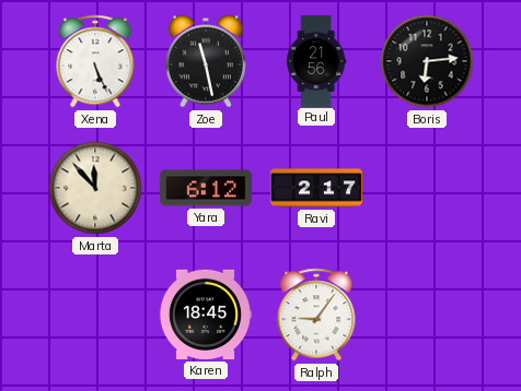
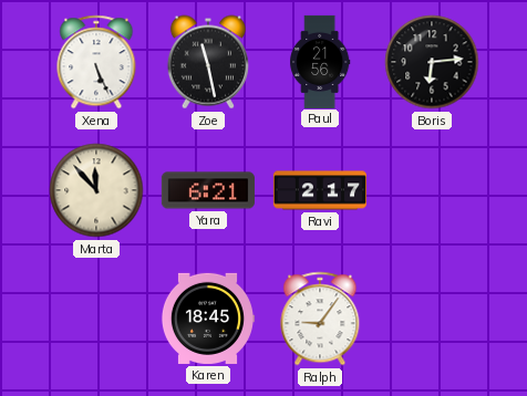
Yara: 6:12 -> 6:21
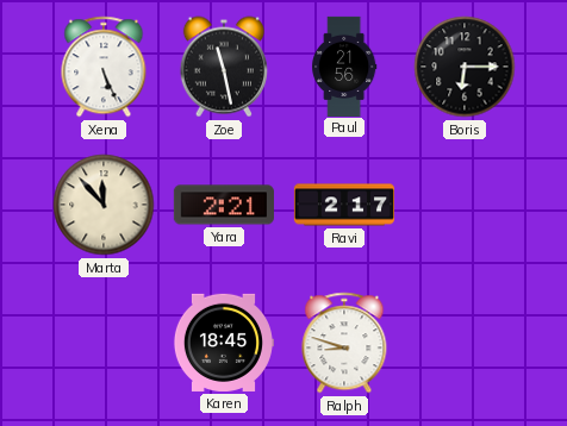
Boris: 6:14 -> 6:15
Yara: 6:21 -> 2:21
Ralph: 9:06 -> 8:48
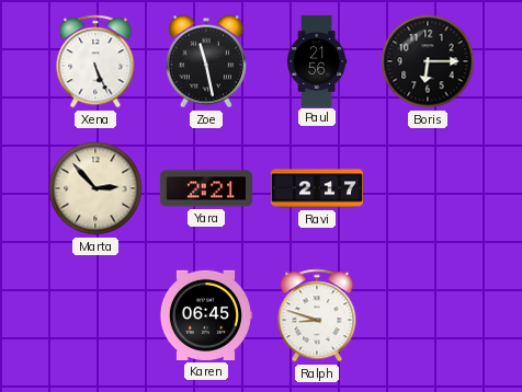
Marta: 11:53 -> 2:53
Karen: 18:45 -> 06:45
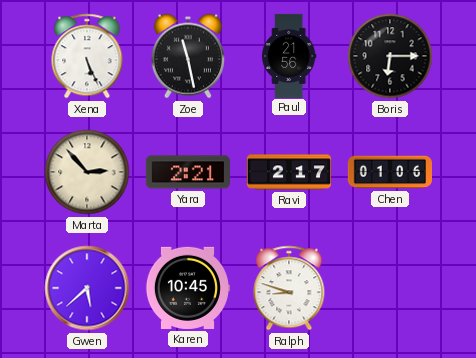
Chen: none -> 01:06
Gwen: none -> 5:38
Karen: 06:45 -> 10:45
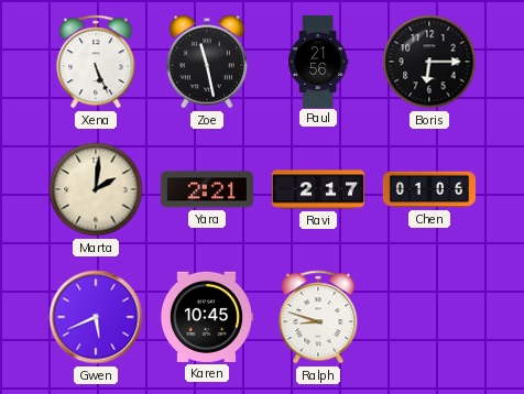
Marta: 2:53 -> 2:01
Gwen: 5:38 -> 5:41
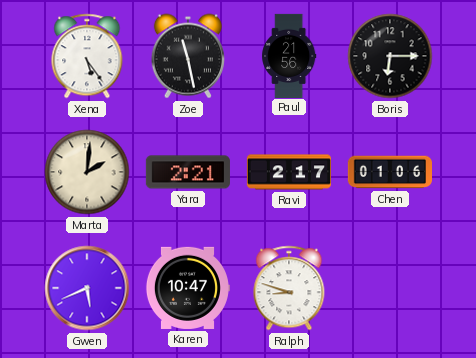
Xena: 5:26 -> 5:24
Karen: 10:45 -> 10:47
